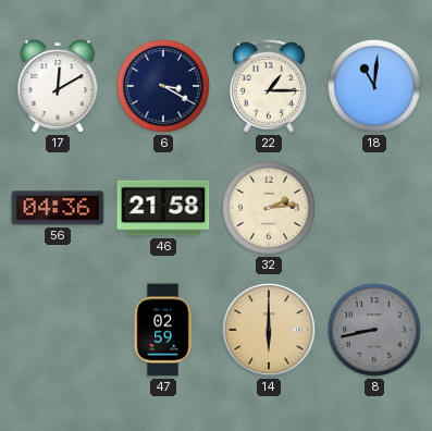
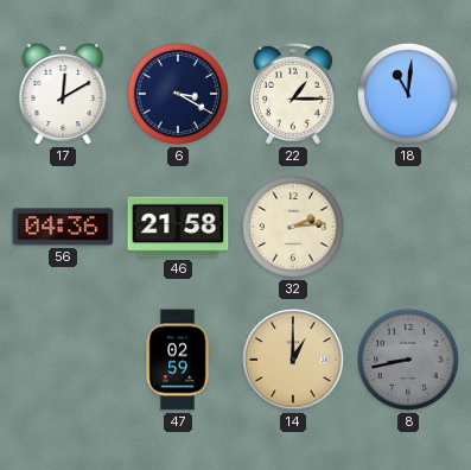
14: 6:00 -> 1:00
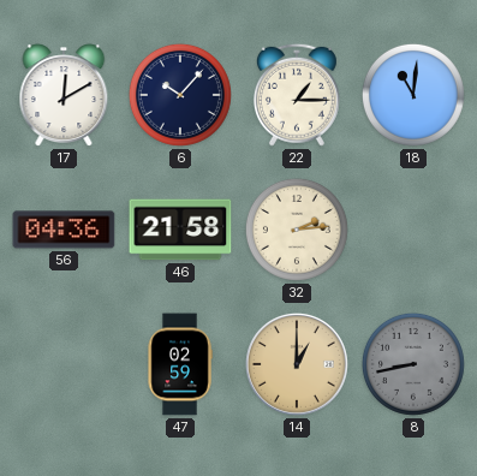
6: 3:20 -> 10:07
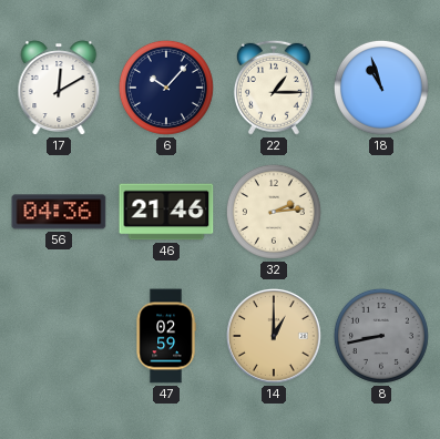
18: 11:01 -> 10:57
46: 21:58 -> 21:46
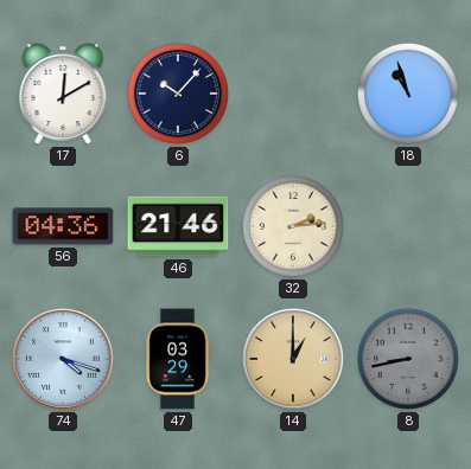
22: 1:15 -> none
74: none -> 4:18
47: 02:59 -> 03:29
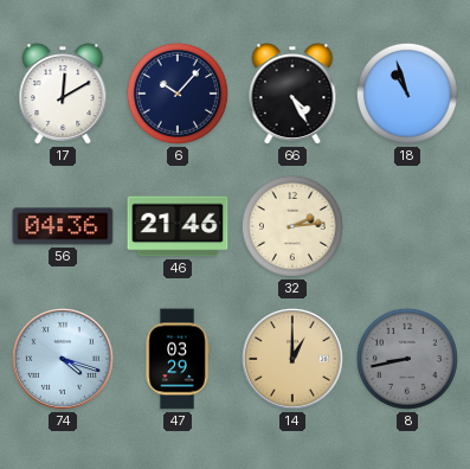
66: none -> 4:25
